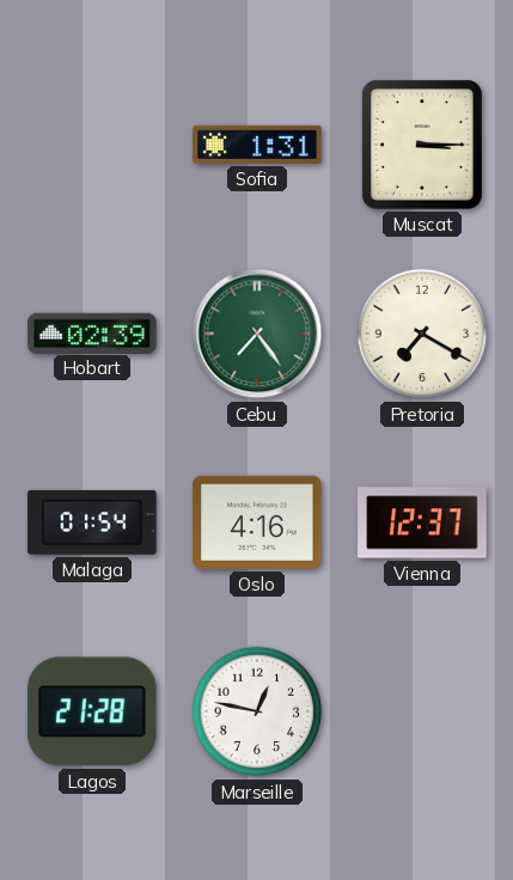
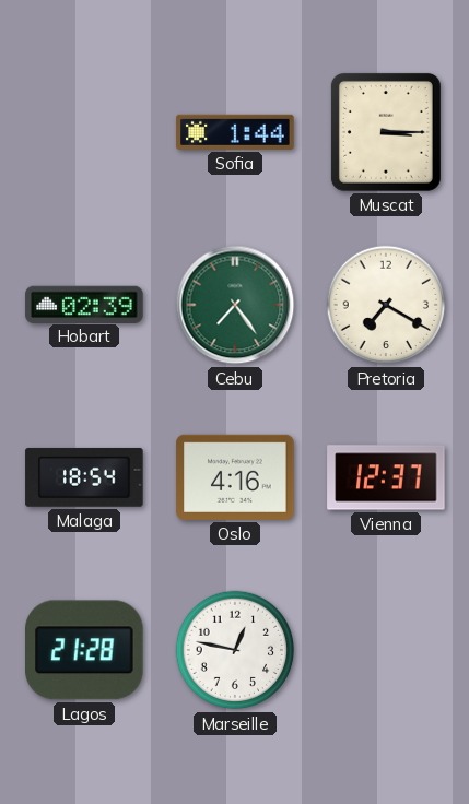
Sofia: 1:31 -> 1:44
Malaga: 01:54 -> 18:54
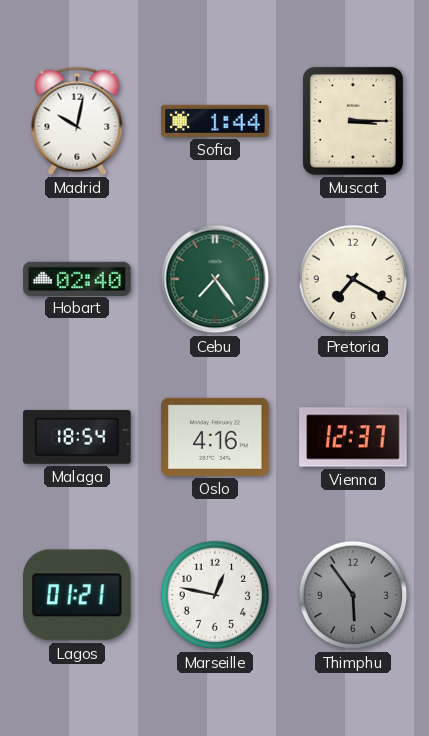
Madrid: none -> 10:02
Hobart: 02:39 -> 02:40
Lagos: 21:28 -> 01:21
Thimphu: none -> 5:54
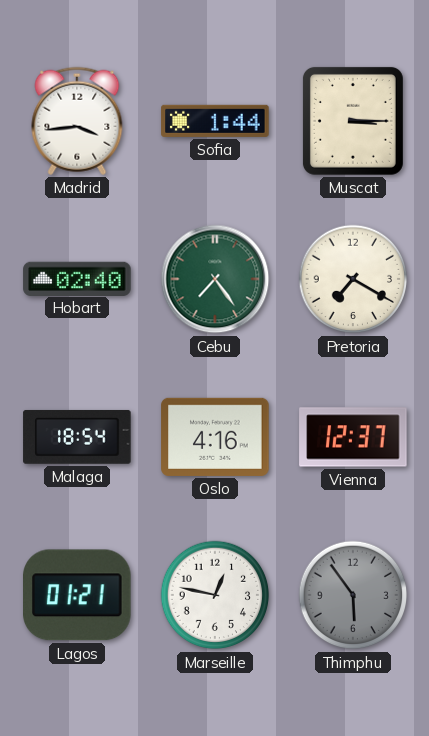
Madrid: 10:02 -> 3:44
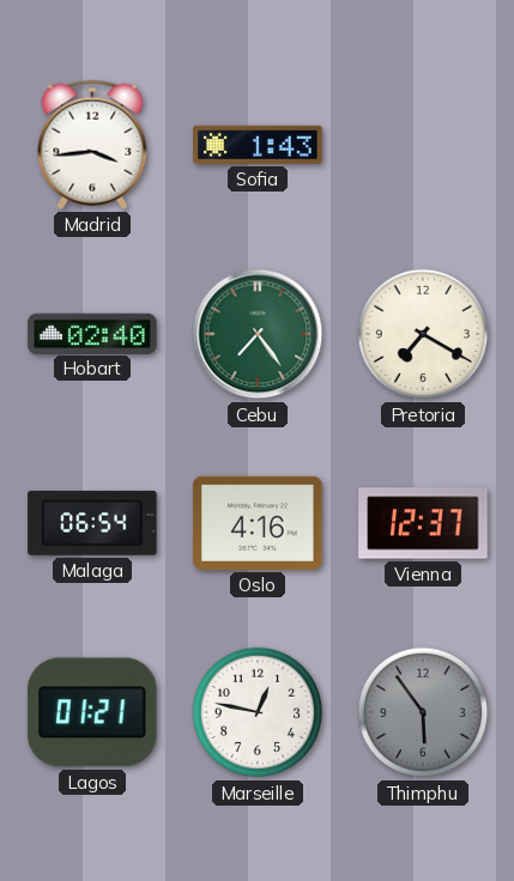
Sofia: 1:44 -> 1:43
Muscat: 3:15 -> none
Malaga: 18:54 -> 06:54
